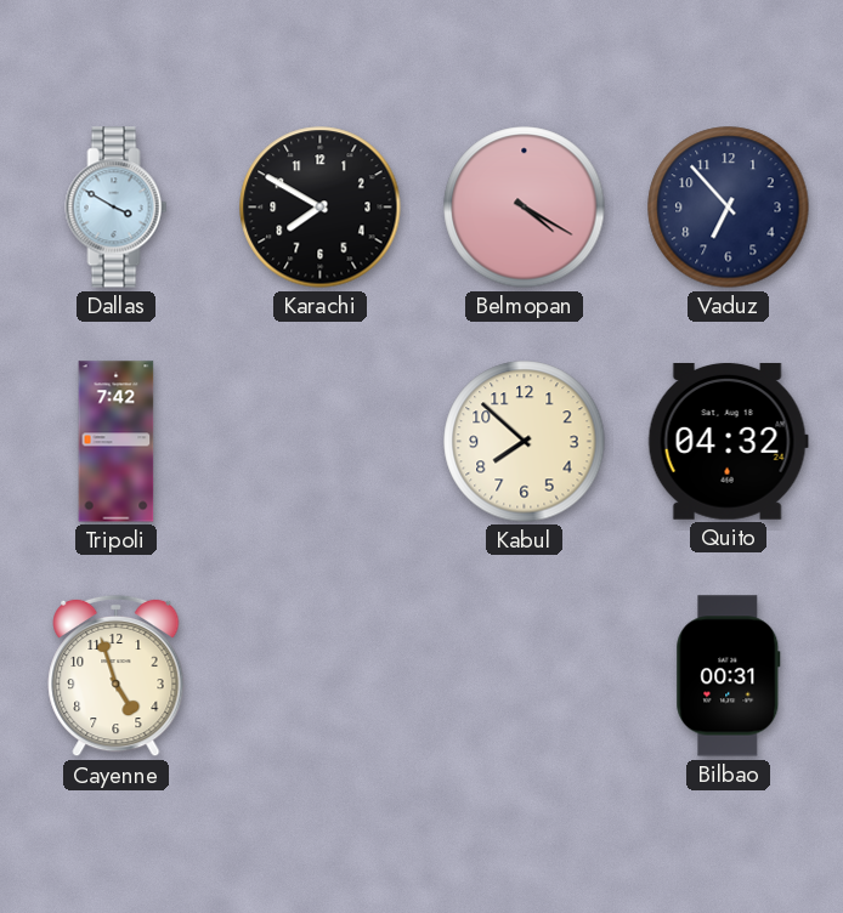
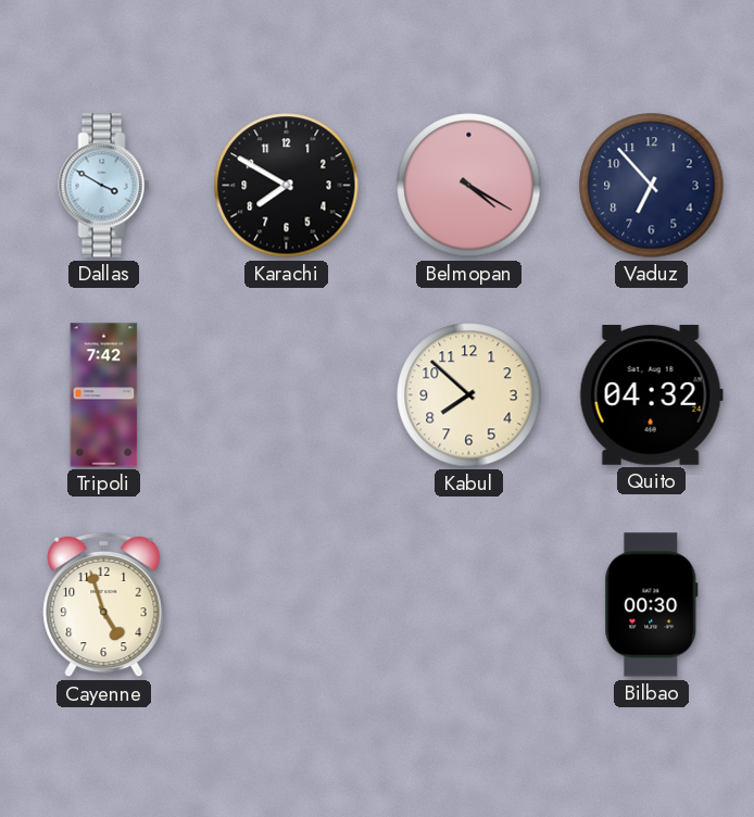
Bilbao: 00:31 -> 00:30
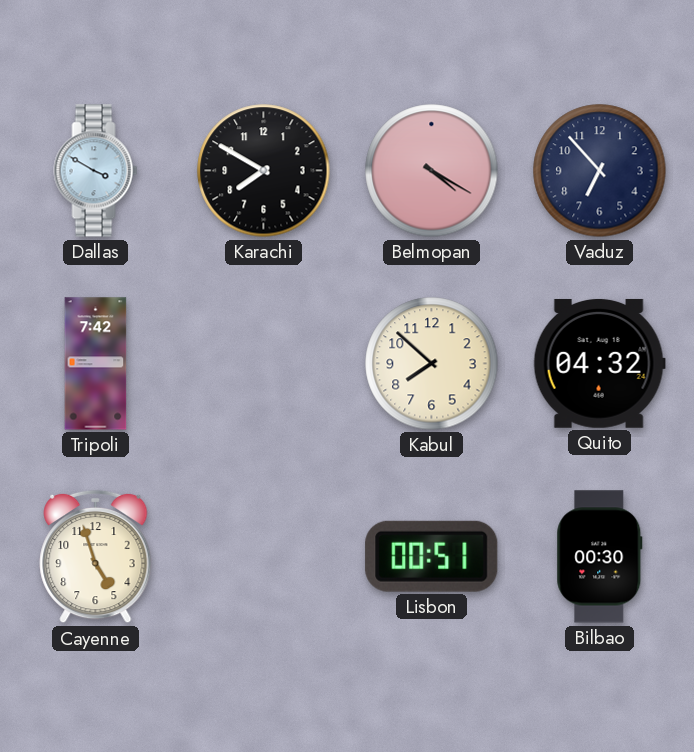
Lisbon: none -> 00:51
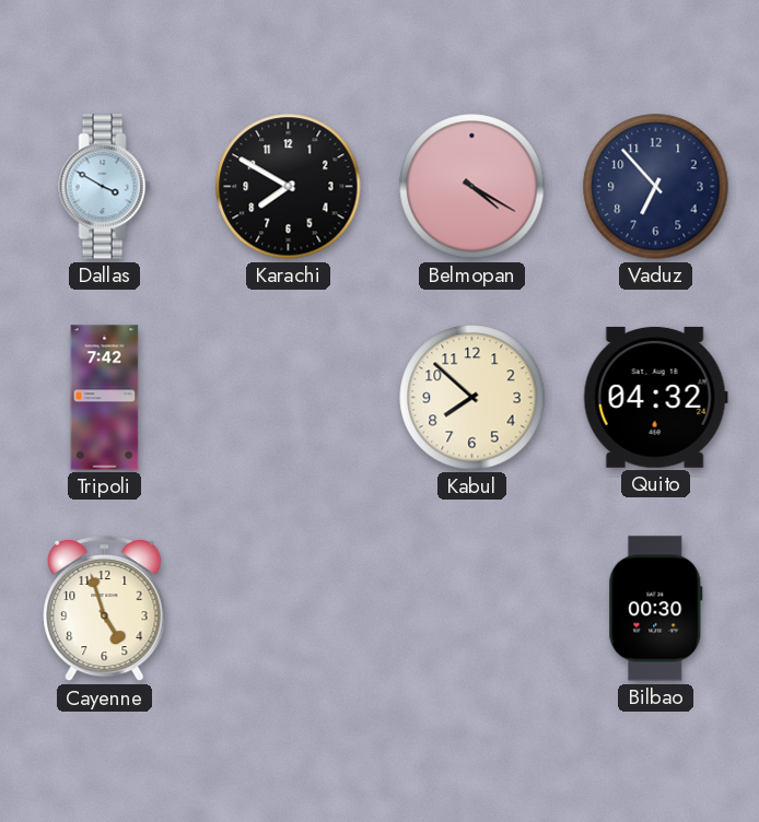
Lisbon: 00:51 -> none
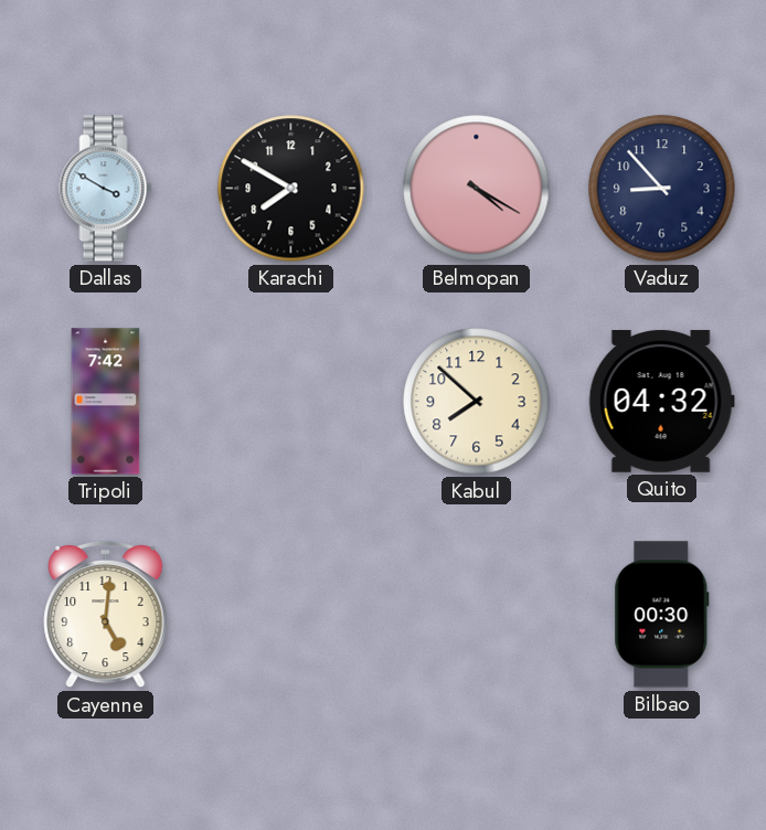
Vaduz: 6:53 -> 8:53
Cayenne: 4:57 -> 5:01
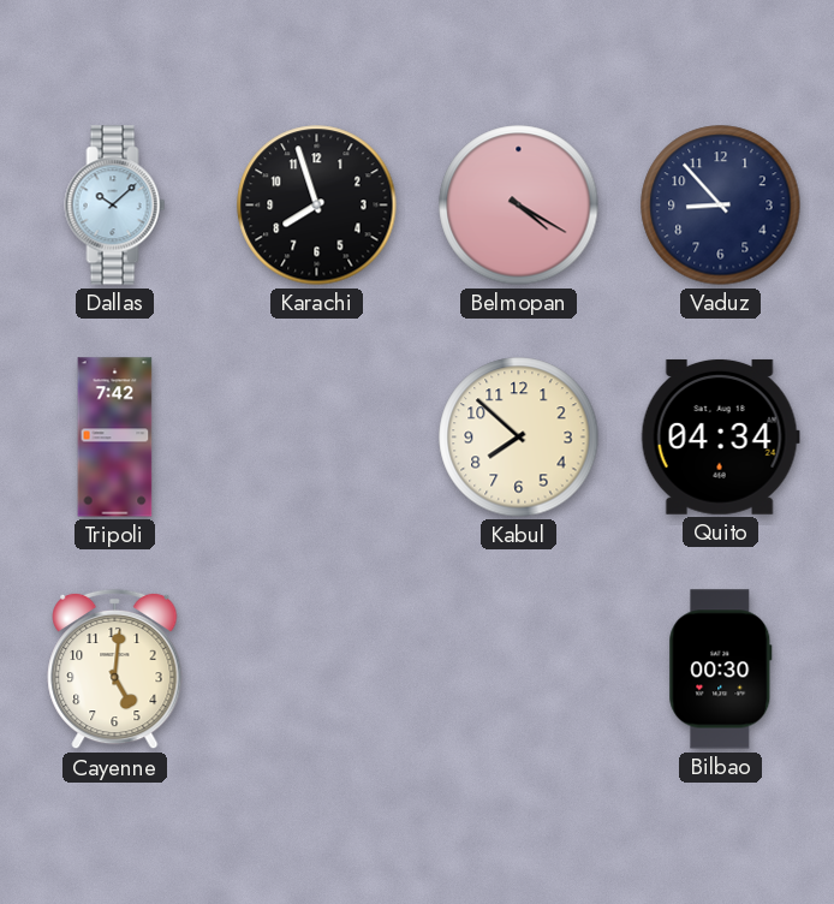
Dallas: 3:50 -> 10:08
Karachi: 7:50 -> 7:57
Quito: 04:32 -> 04:34
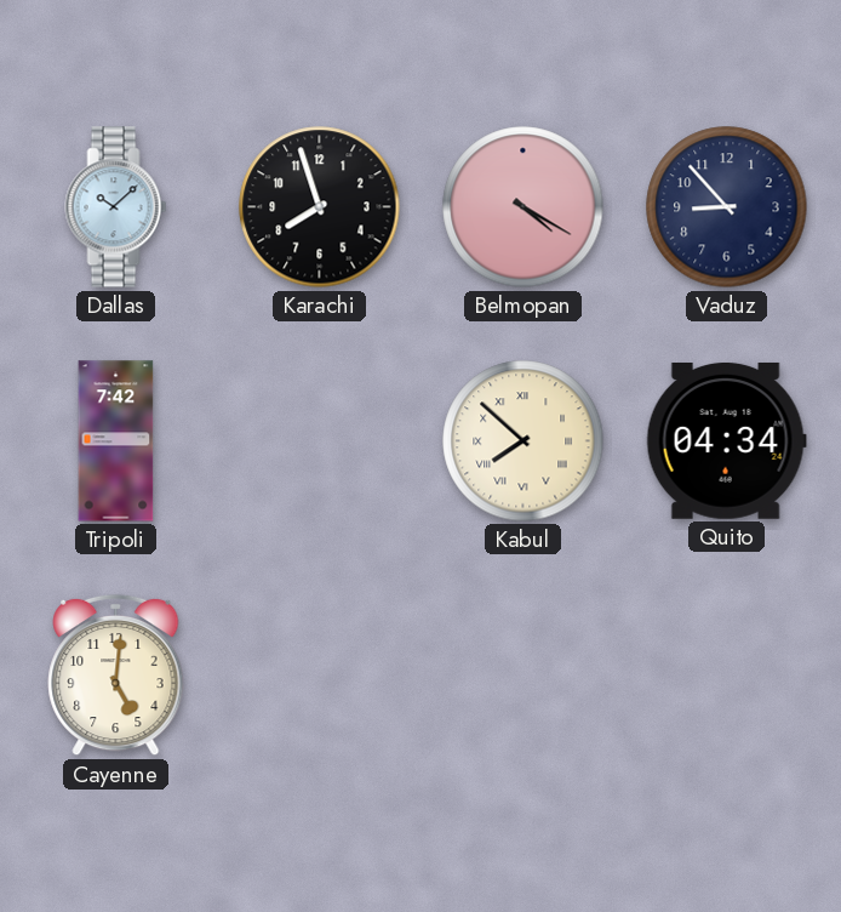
Kabul numerals: Arabic -> Roman
Bilbao: 00:30 -> none
